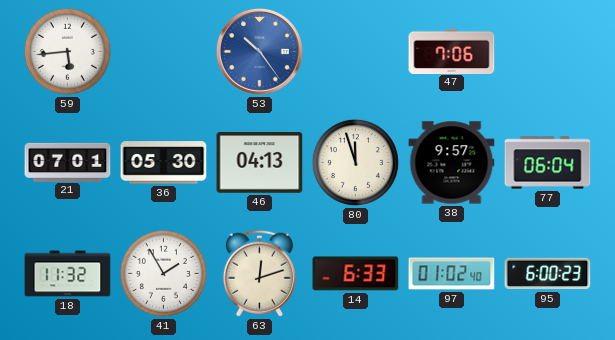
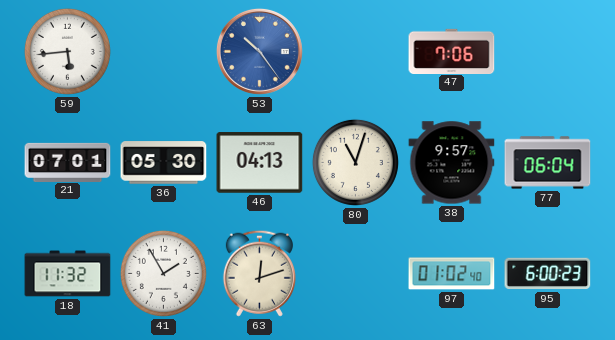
80: 11:57 -> 11:03
14: 6:33 -> none
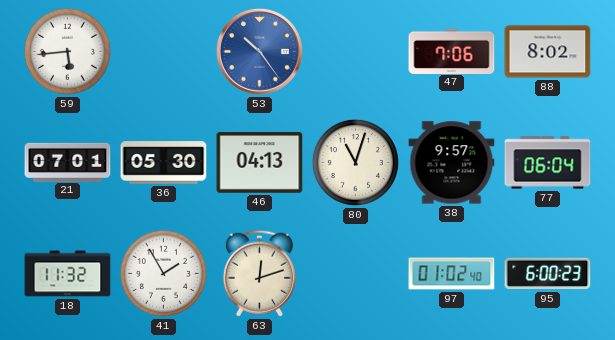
88: none -> 8:02
